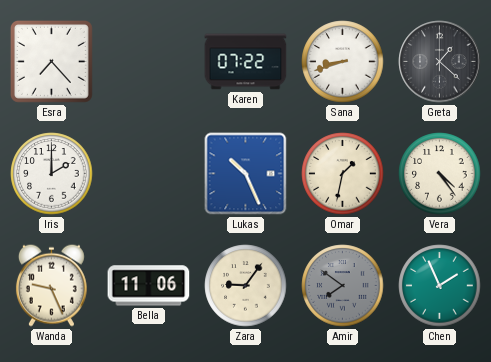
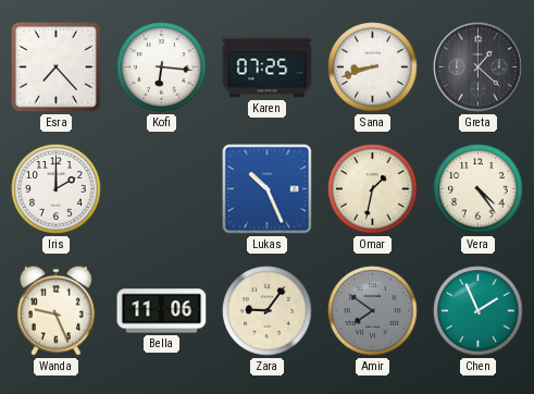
Kofi: none -> 6:16
Karen: 07:22 -> 07:25
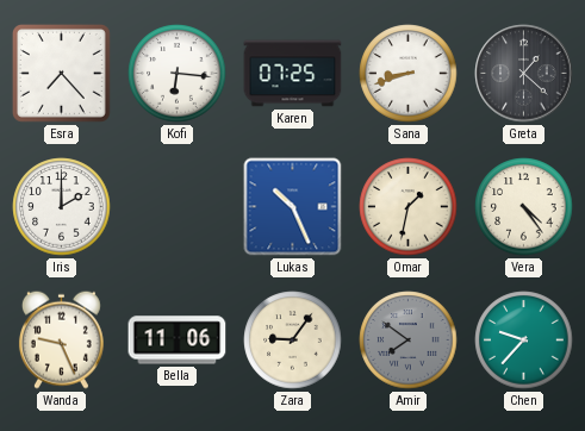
Chen: 1:56 -> 9:37
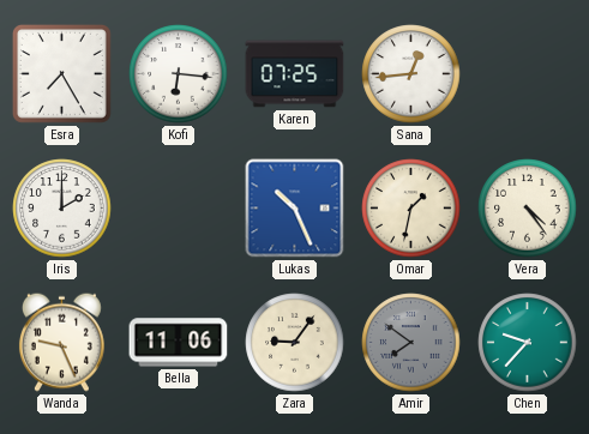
Esra: 7:23 -> 7:25
Sana: 8:42 -> 12:44
Greta: 1:22 -> none
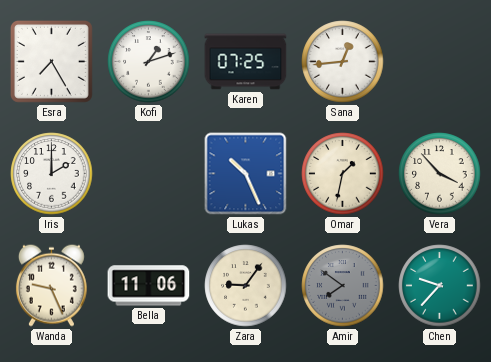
Kofi: 6:16 -> 1:12
Vera: 4:24 -> 3:53
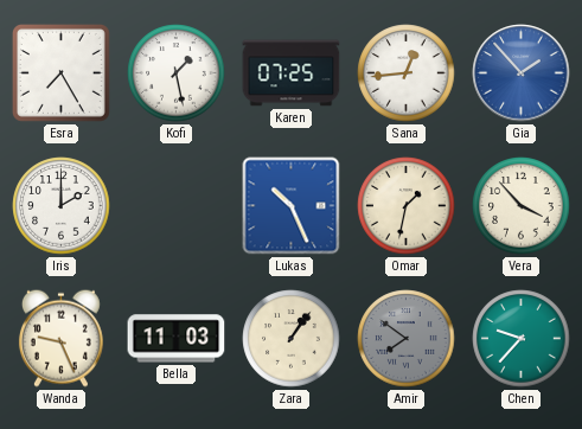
Kofi: 1:12 -> 1:28
Gia: none -> 1:53
Bella: 11:06 -> 11:03
Zara: 9:06 -> 1:06
